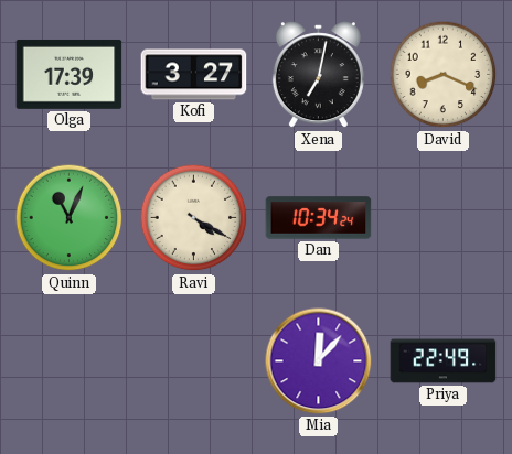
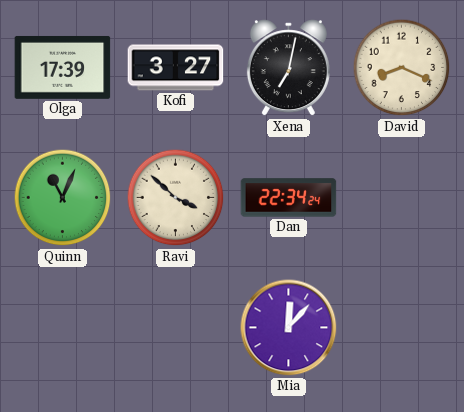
Ravi: 4:20 -> 3:52
Dan: 10:34 -> 22:34
Priya: 22:49 -> none
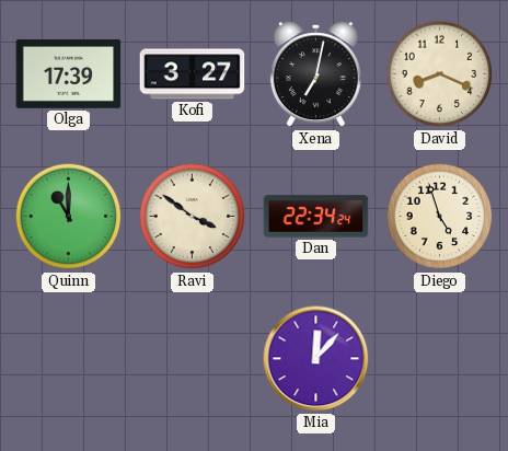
Quinn: 11:04 -> 11:00
Ravi: 3:52 -> 3:51
Diego: none -> 4:57
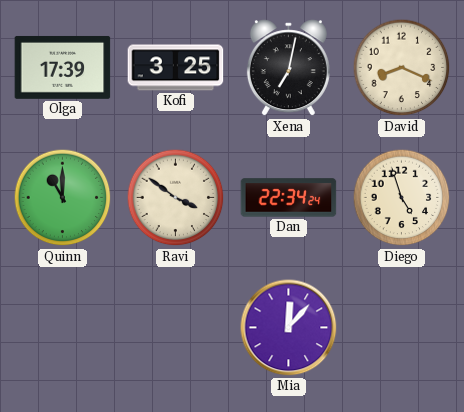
Kofi: 3:27 -> 3:25
